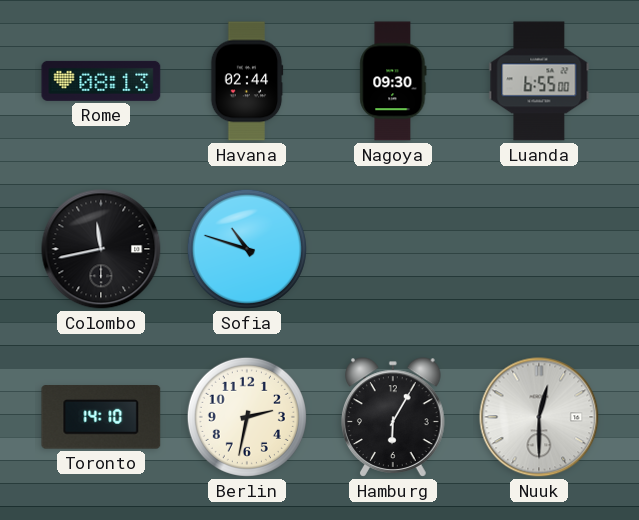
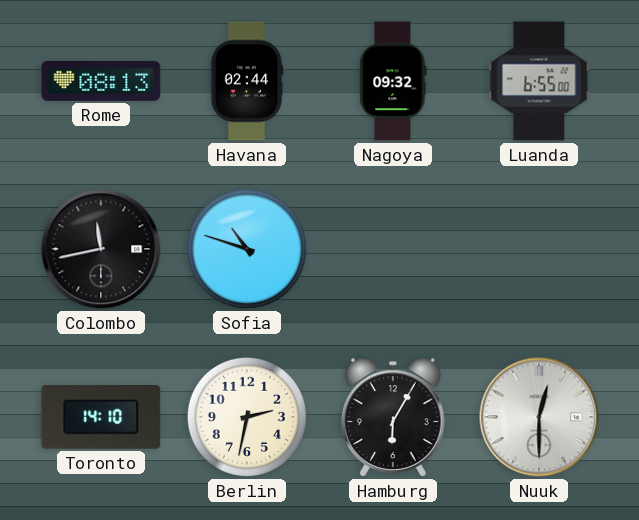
Nagoya: 09:30 -> 09:32
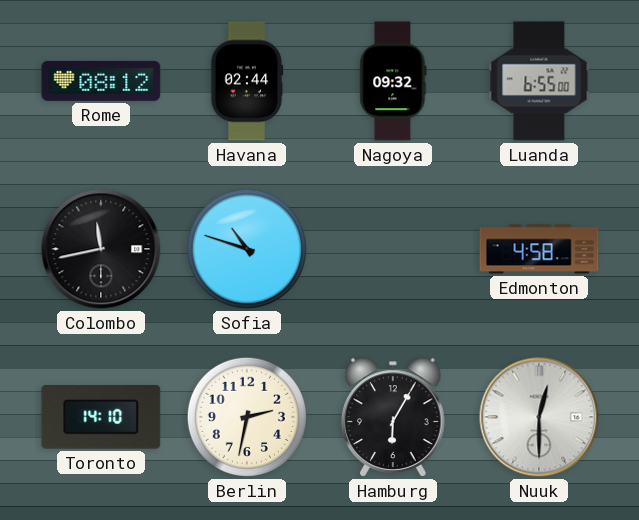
Rome: 08:13 -> 08:12
Edmonton: none -> 4:58
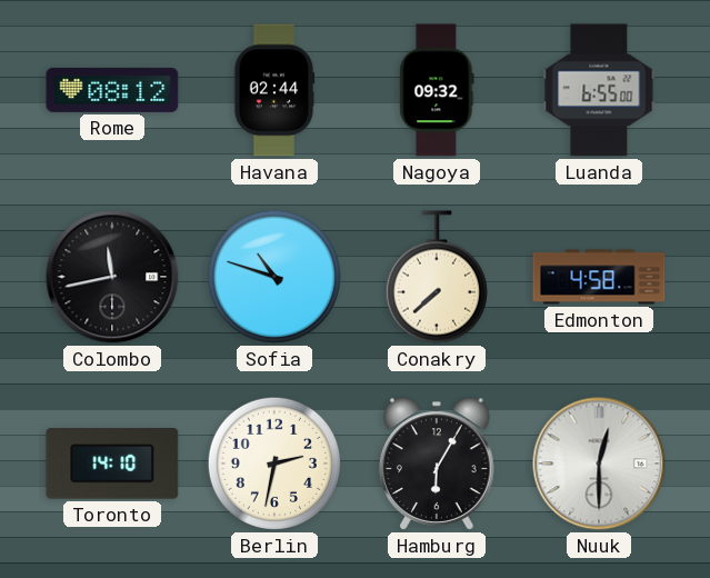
Conakry: none -> 7:38
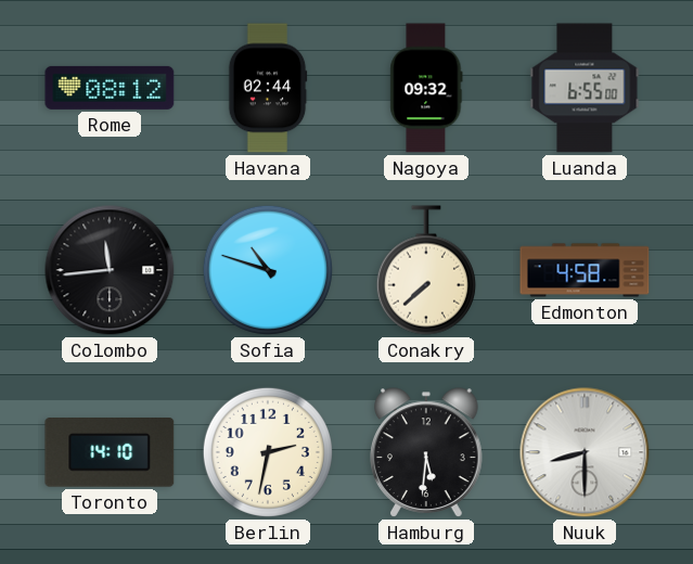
Colombo: 11:43 -> 11:44
Hamburg: 6:05 -> 5:31
Nuuk: 12:30 -> 8:30
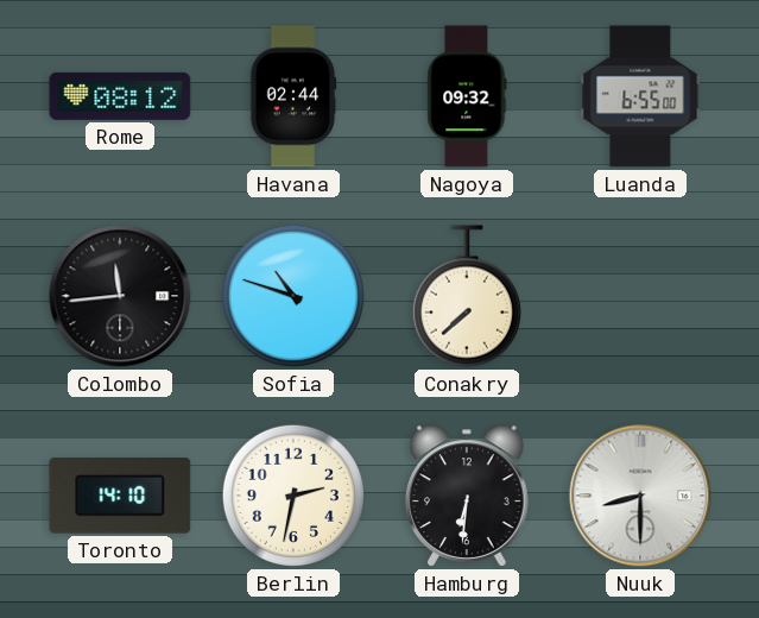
Edmonton: 4:58 -> none
Hamburg: 5:31 -> 6:31
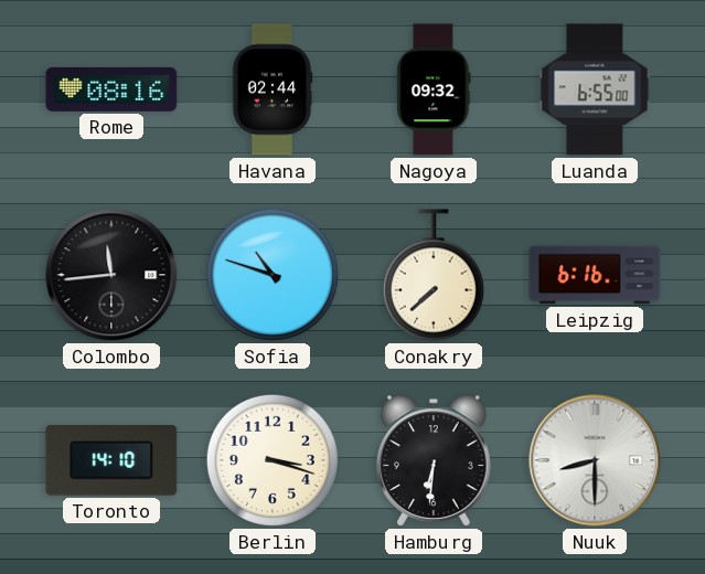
Rome: 08:12 -> 08:16
Leipzig: none -> 6:16
Berlin: 2:32 -> 3:18
